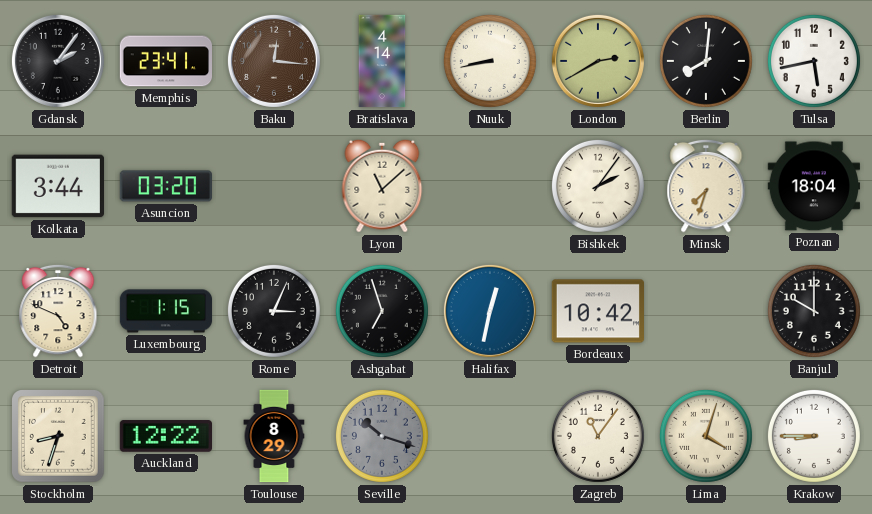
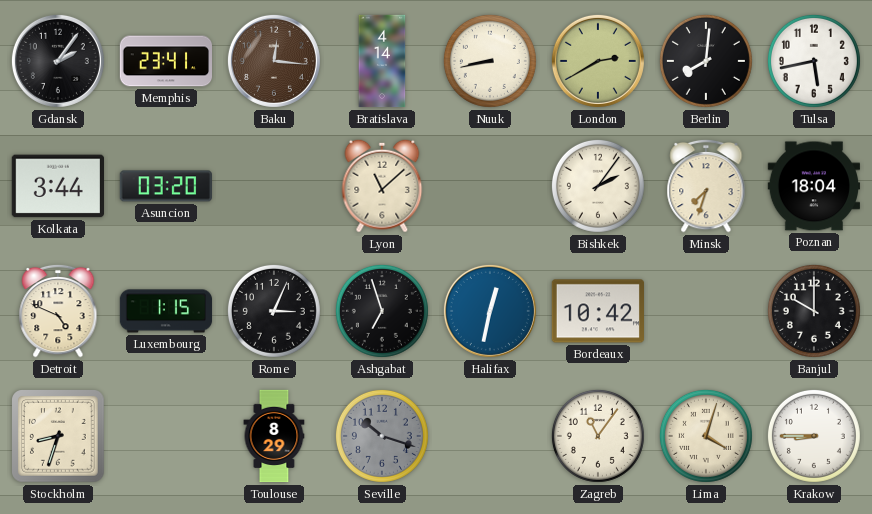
Auckland: 12:22 -> none
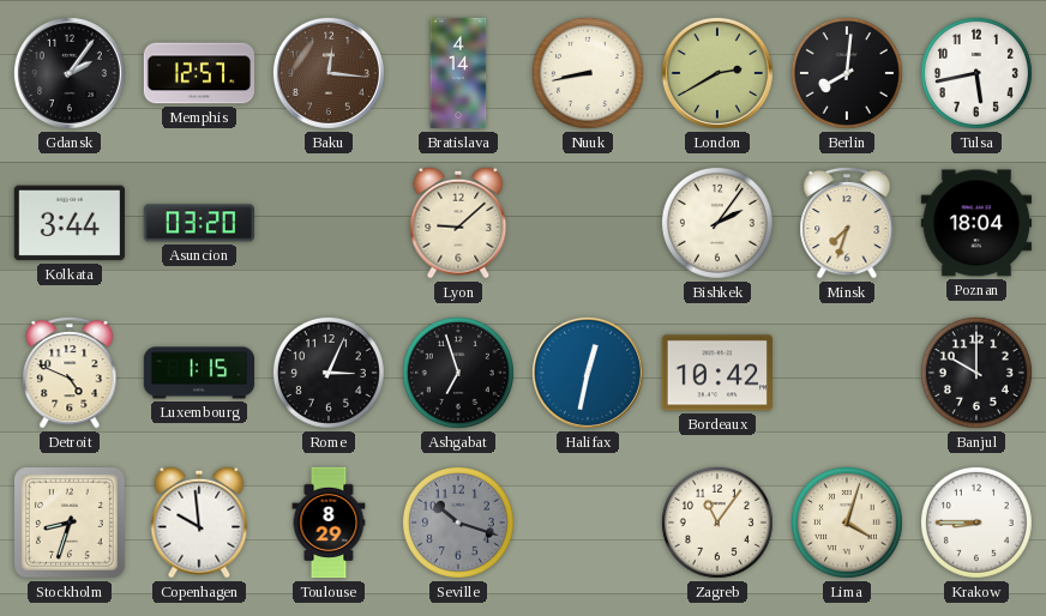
Memphis: 23:41 -> 12:57
Lyon: 11:08 -> 9:08
Copenhagen: none -> 9:59
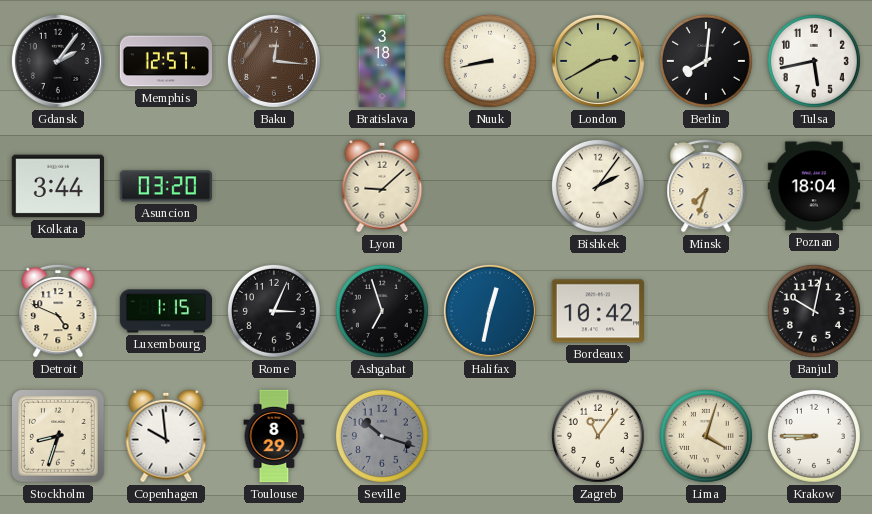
Bratislava: 4:14 -> 3:18
Banjul: 10:00 -> 10:02
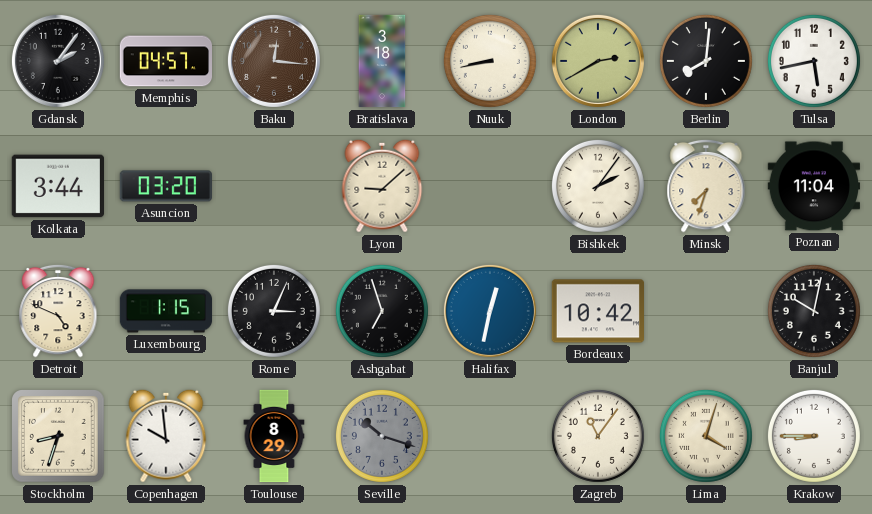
Memphis: 12:57 -> 04:57
Poznan: 18:04 -> 11:04
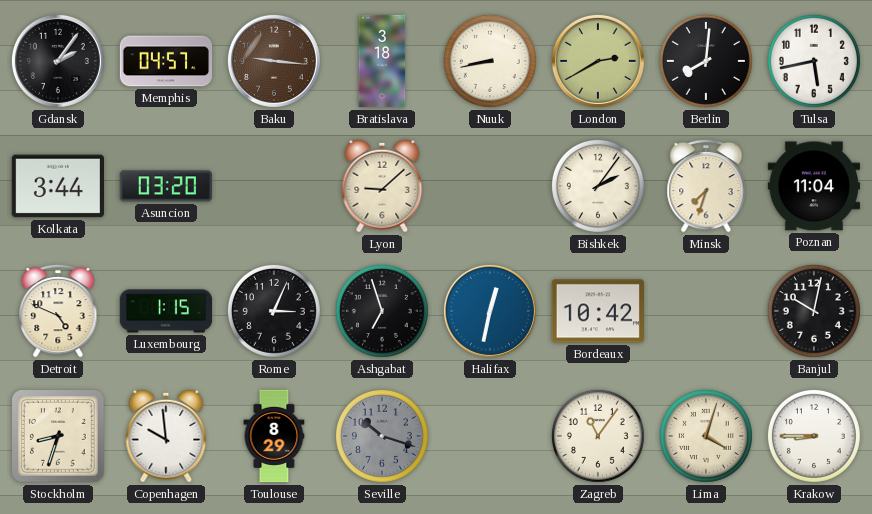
Baku: 12:16 -> 9:16
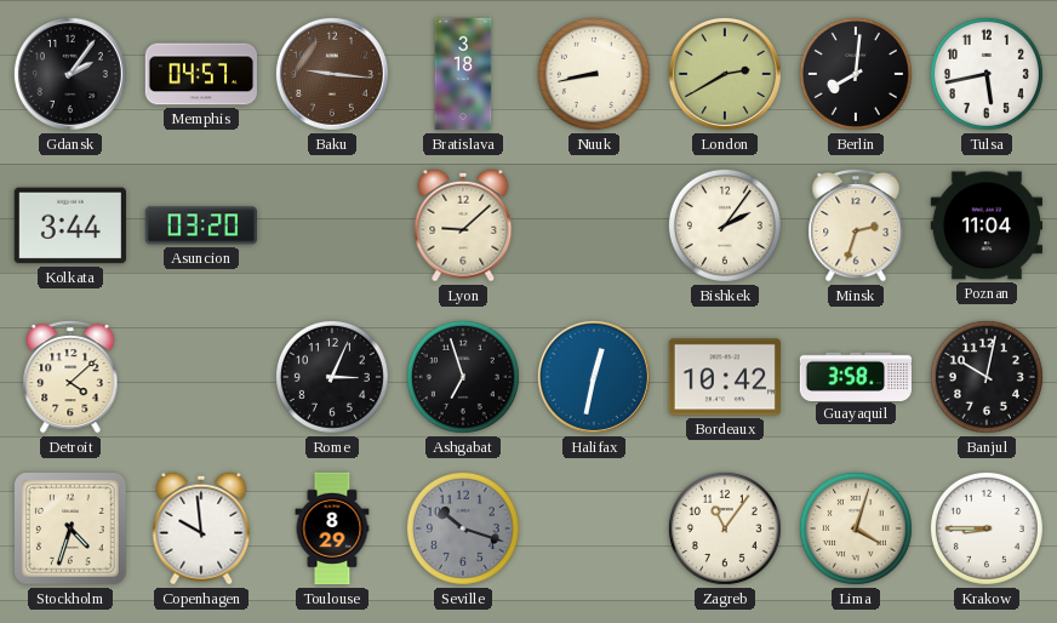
Minsk: 7:33 -> 2:33
Detroit: 4:49 -> 4:08
Luxembourg: 1:15 -> none
Guayaquil: none -> 3:58
Stockholm: 8:33 -> 4:33
